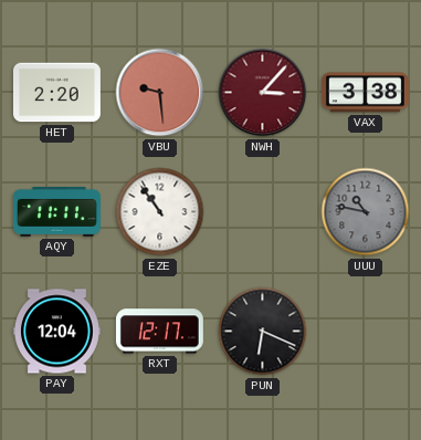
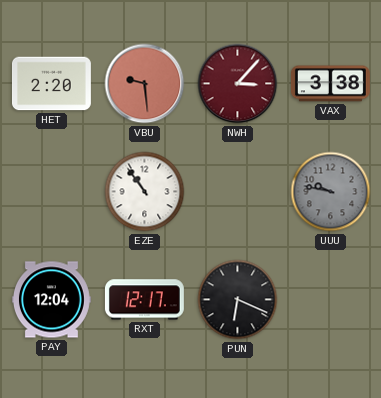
AQY: 11:11 -> none
UUU: 10:47 -> 9:47
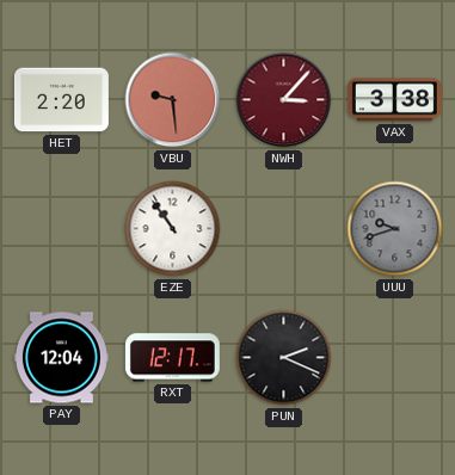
UUU: 9:47 -> 9:42
PUN: 6:19 -> 2:19
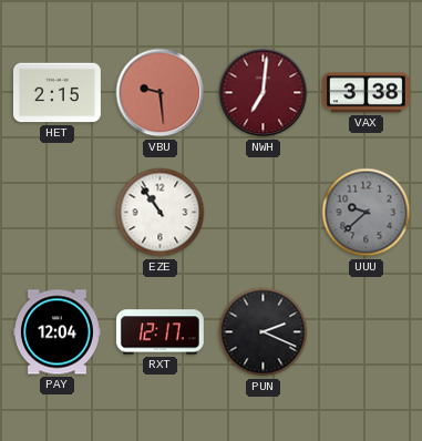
HET: 2:20 -> 2:15
NWH: 3:07 -> 7:01
UUU: 9:42 -> 9:38
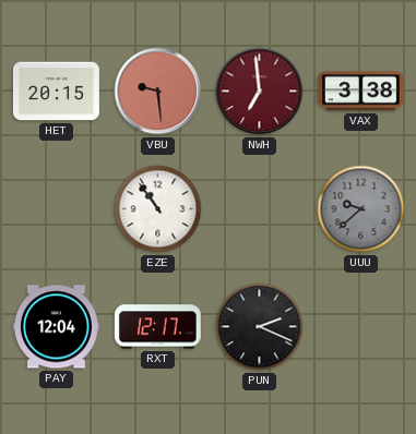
HET: 2:15 -> 20:15
NWH: 7:01 -> 6:59
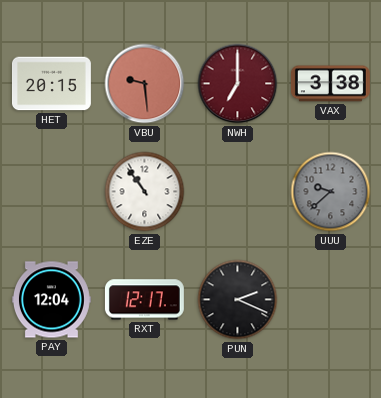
NWH: 6:59 -> 7:00
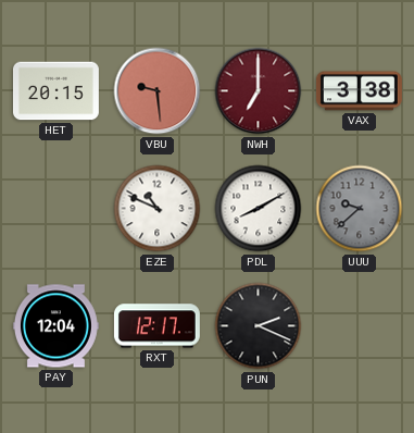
EZE: 10:54 -> 10:49
PDL: none -> 8:10
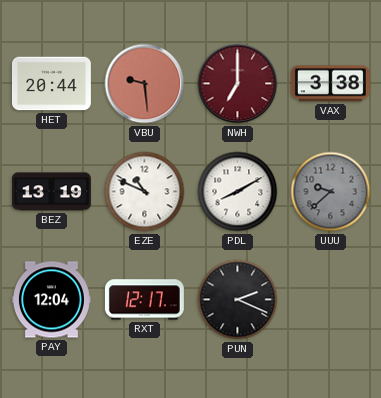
HET: 20:15 -> 20:44
BEZ: none -> 13:19
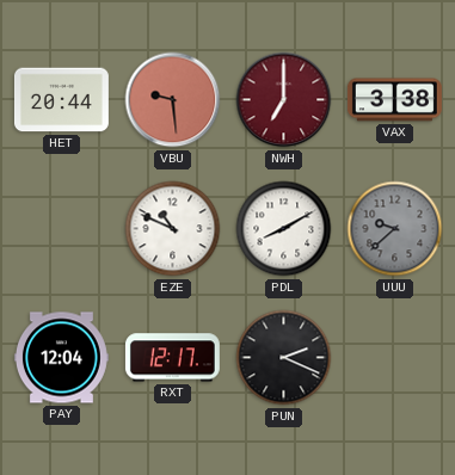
BEZ: 13:19 -> none
